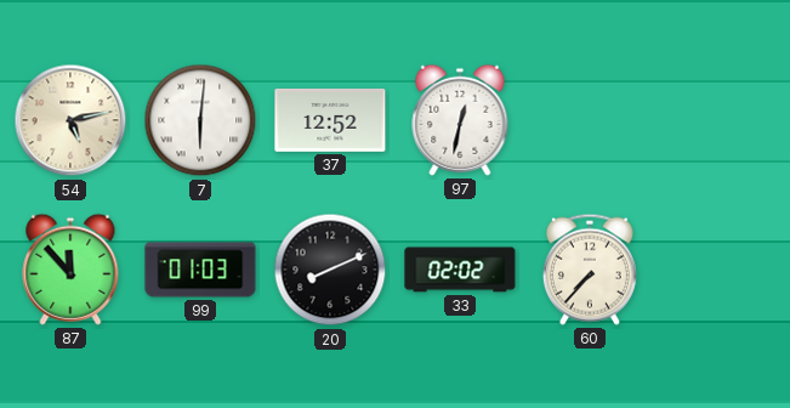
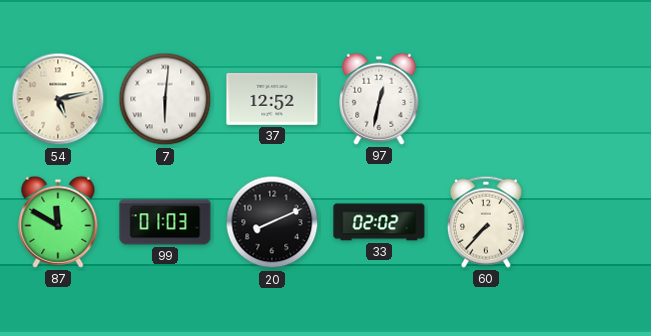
87: 11:53 -> 11:50
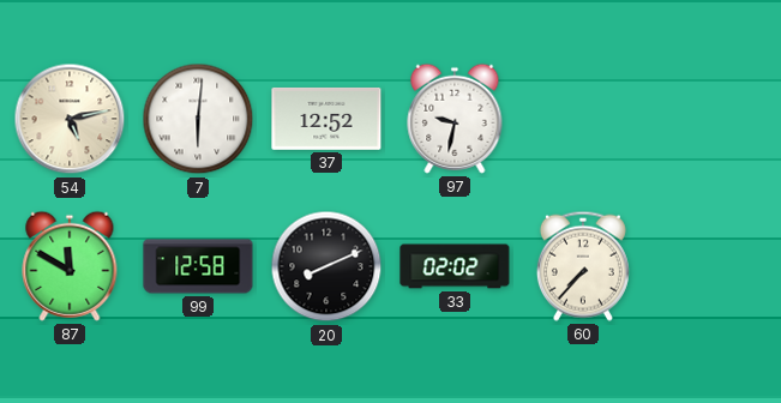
97: 12:32 -> 9:32
99: 01:03 -> 12:58
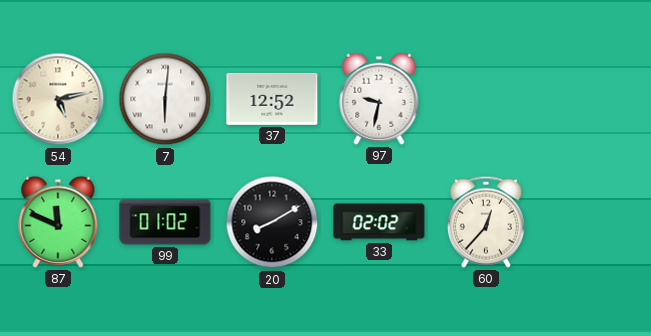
87: 11:50 -> 11:49
99: 12:58 -> 01:02
20: 8:11 -> 8:10
60: 7:37 -> 12:37
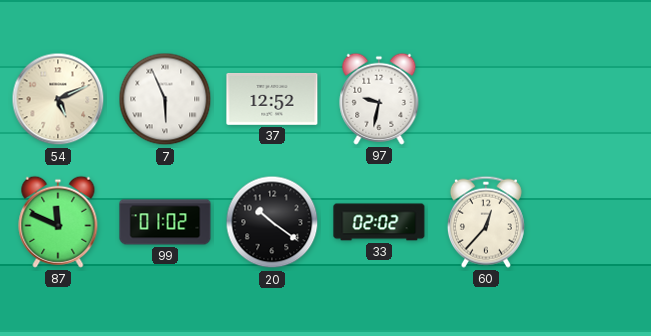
54: 5:13 -> 5:11
7: 6:01 -> 5:56
20: 8:10 -> 10:21
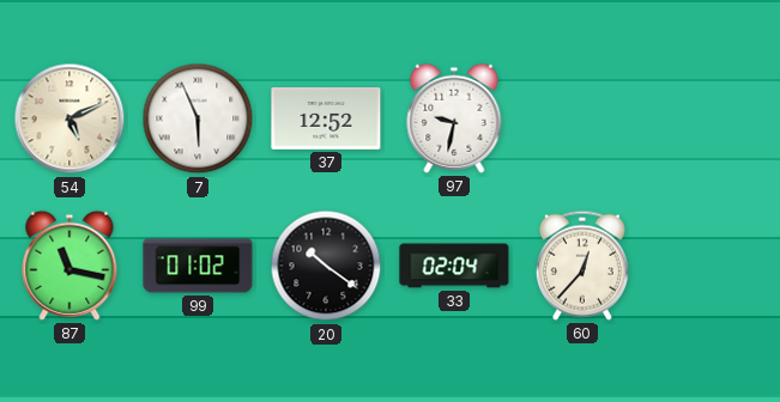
87: 11:49 -> 11:17
33: 02:02 -> 02:04
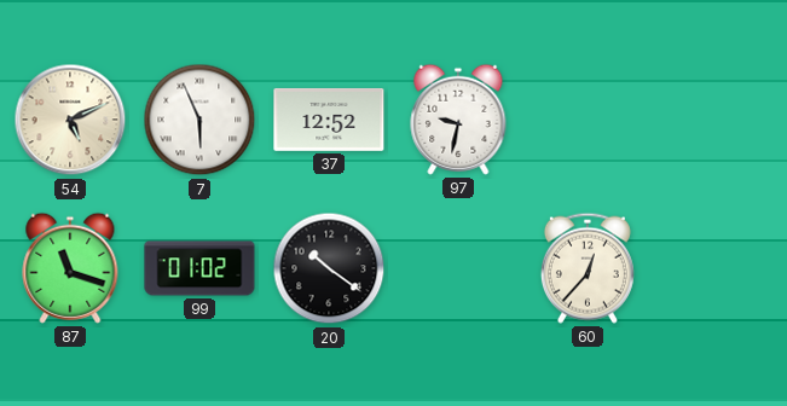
87: 11:17 -> 11:18
33: 02:04 -> none
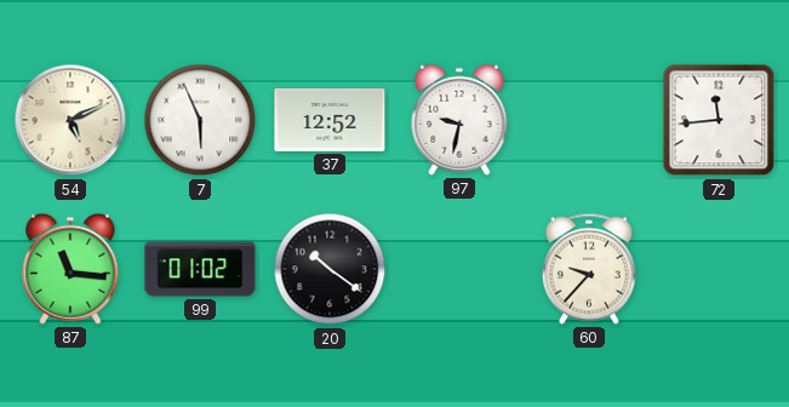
72: none -> 11:44
87: 11:18 -> 11:16
60: 12:37 -> 9:37
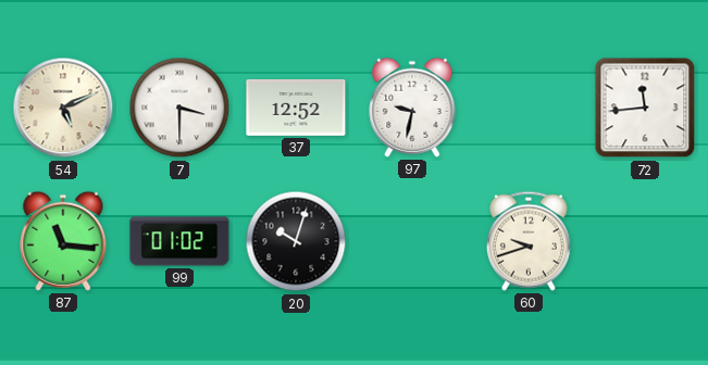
7: 5:56 -> 3:30
20: 10:21 -> 10:03
60: 9:37 -> 9:42
